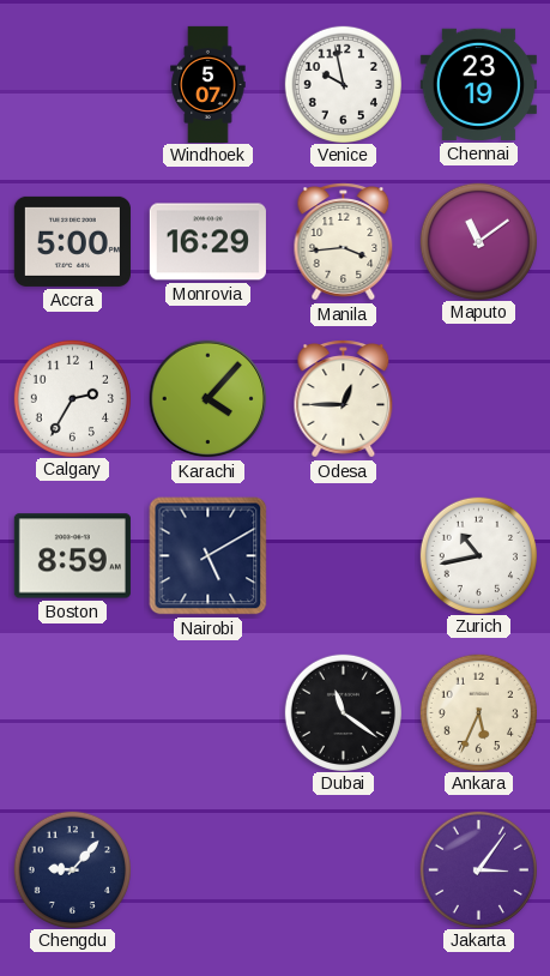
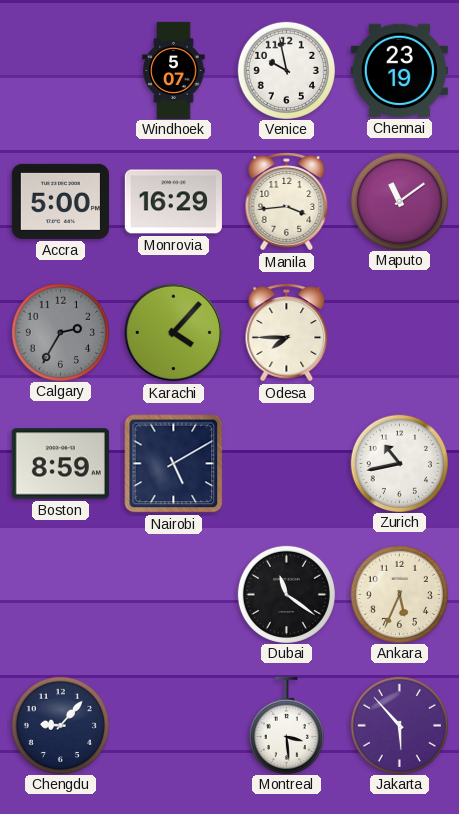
Calgary dial: white -> grey
Odesa: 12:45 -> 7:45
Montreal: none -> 3:29
Jakarta: 3:06 -> 5:53
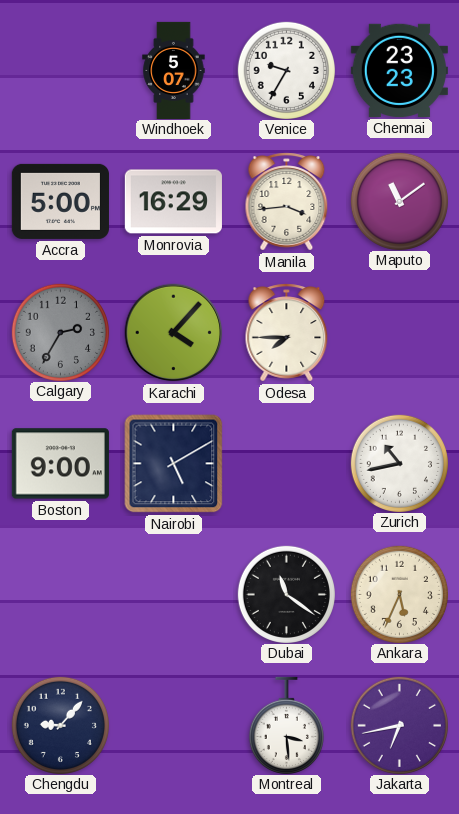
Venice: 9:58 -> 9:35
Chennai: 23:19 -> 23:23
Boston: 8:59 -> 9:00
Jakarta: 5:53 -> 6:43
